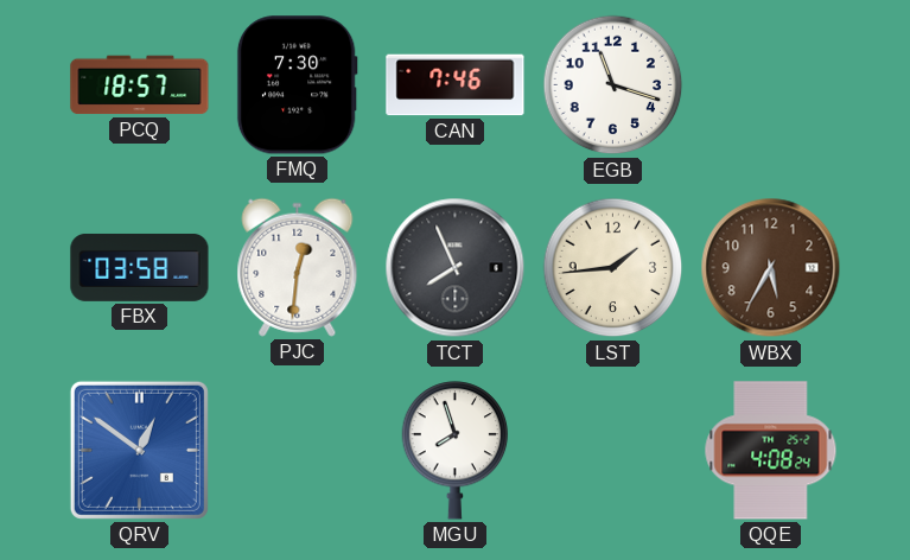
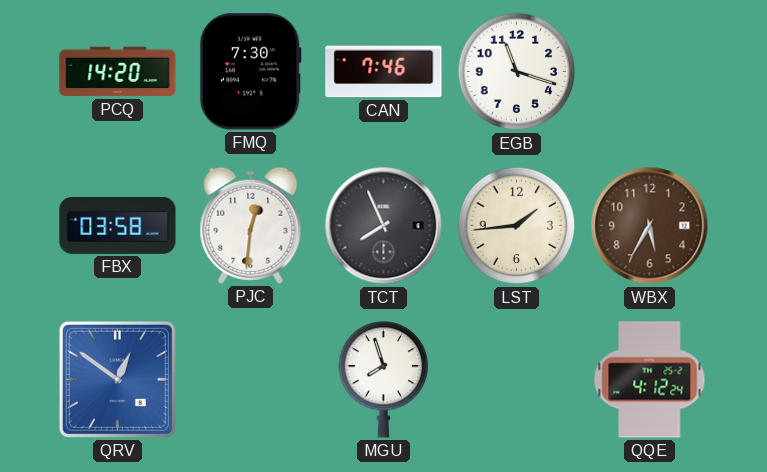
PCQ: 18:57 -> 14:20
QQE: 4:08 -> 4:12
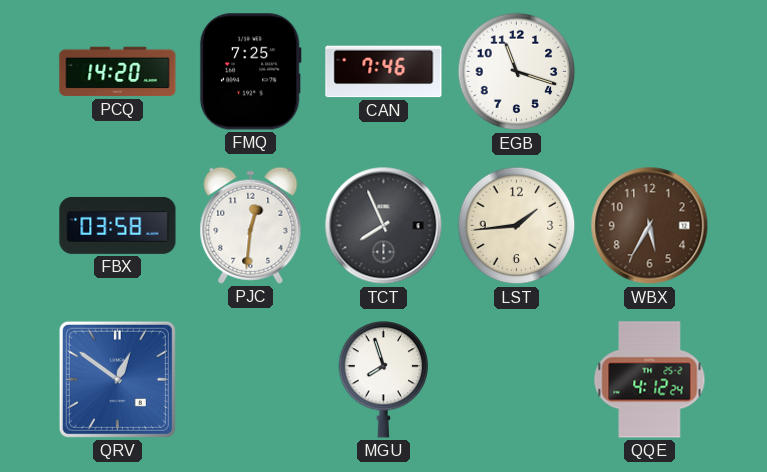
FMQ: 7:30 -> 7:25
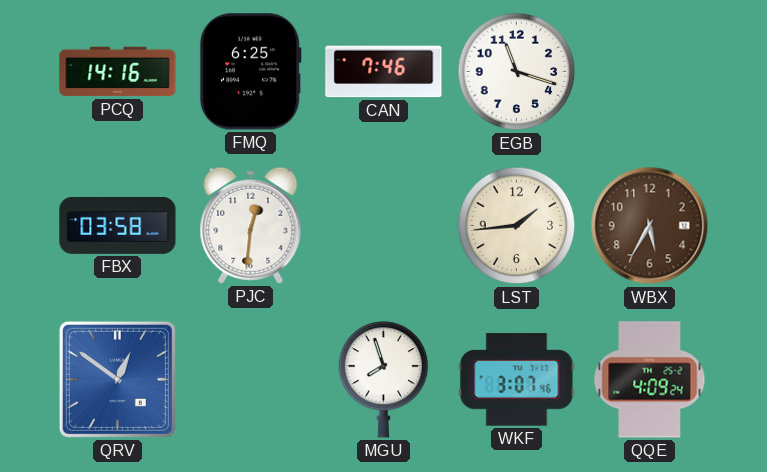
PCQ: 14:20 -> 14:16
FMQ: 7:25 -> 6:25
TCT: 7:56 -> none
WKF: none -> 3:07
QQE: 4:12 -> 4:09
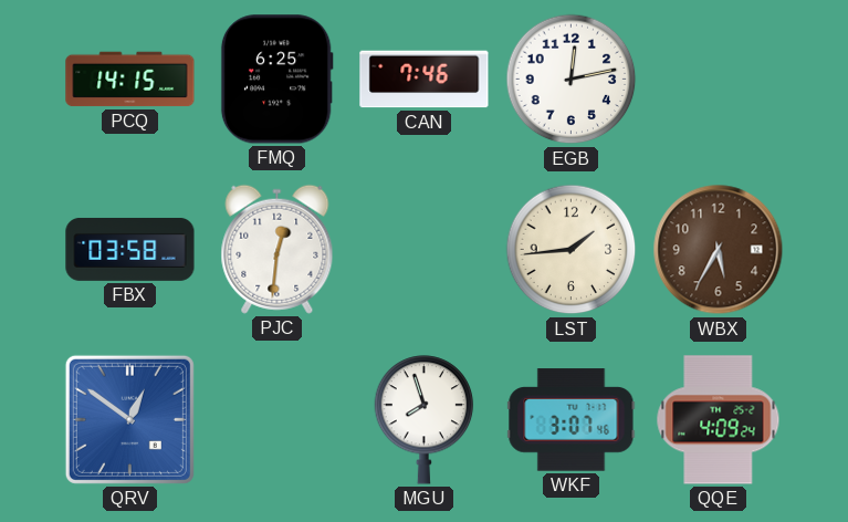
PCQ: 14:16 -> 14:15
EGB: 11:18 -> 12:13
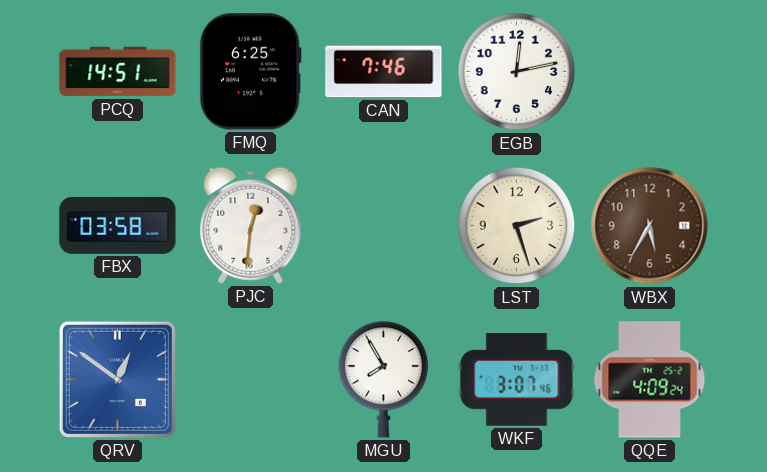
PCQ: 14:15 -> 14:51
LST: 1:44 -> 2:27
MGU: 7:57 -> 7:55
